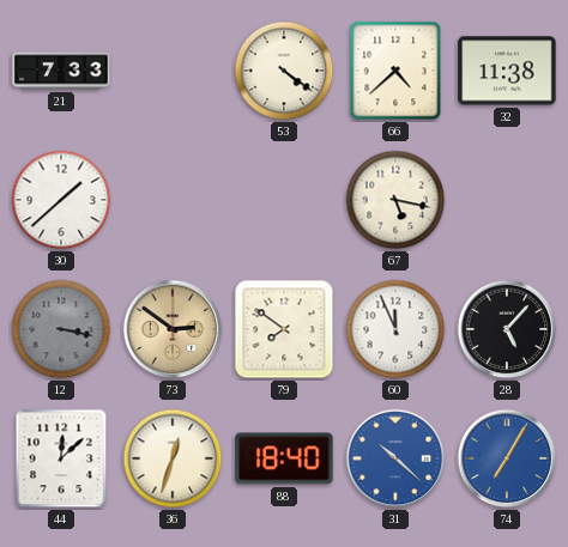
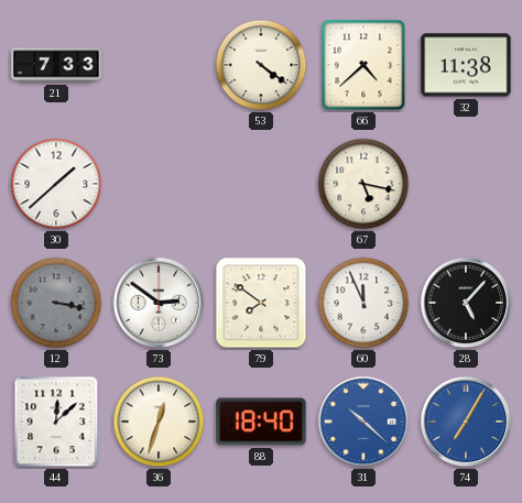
73 dial: champagne -> white
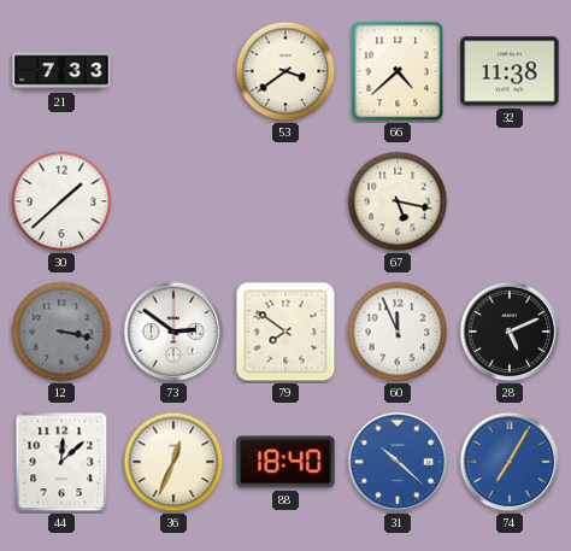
53: 4:21 -> 3:39
28: 5:07 -> 5:11
36: 12:33 -> 12:34
